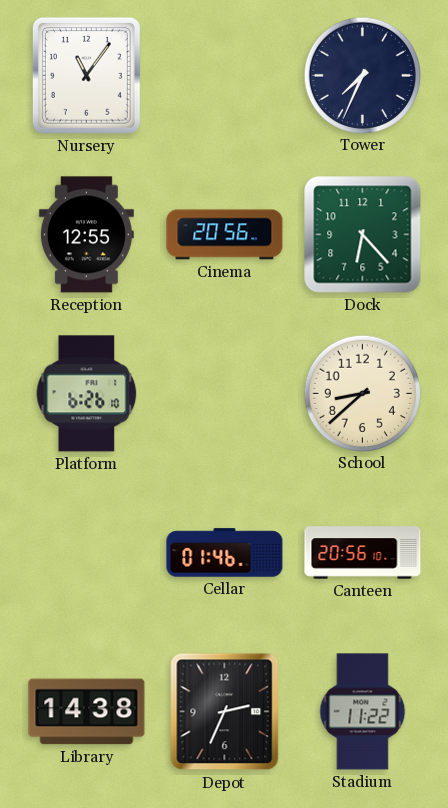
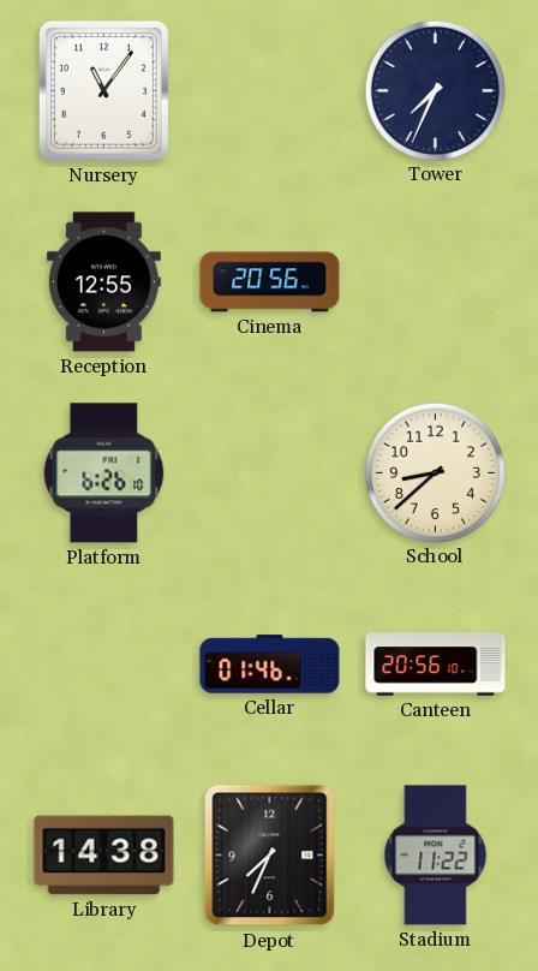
Dock: 6:23 -> none
Depot: 2:34 -> 7:34
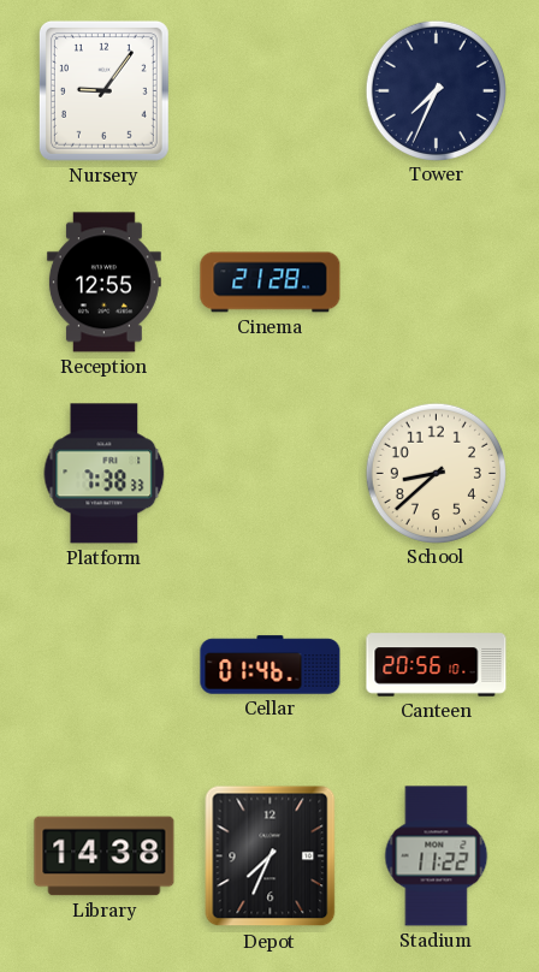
Nursery: 11:06 -> 9:06
Cinema: 20:56 -> 21:28
Platform: 6:26 -> 7:38
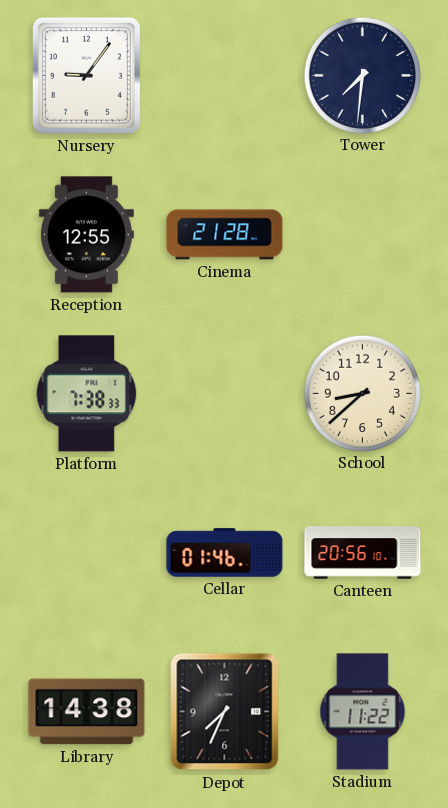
Tower: 7:34 -> 7:31
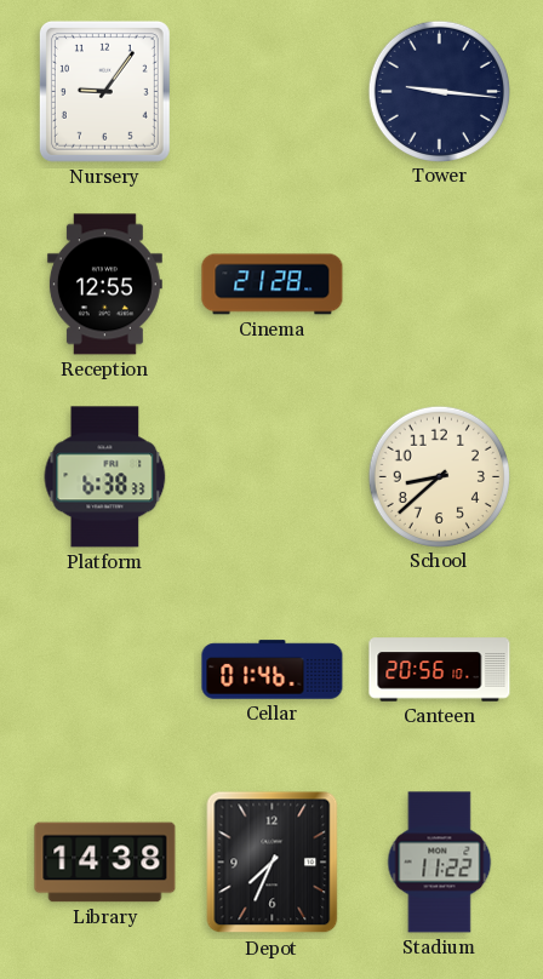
Tower: 7:31 -> 9:16
Platform: 7:38 -> 6:38
